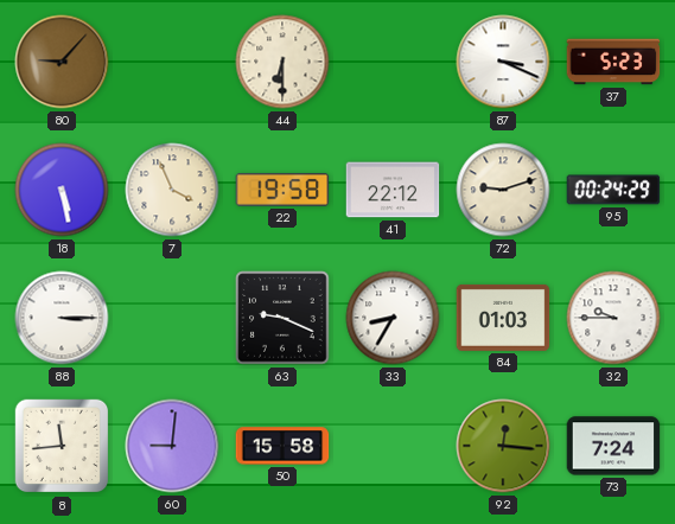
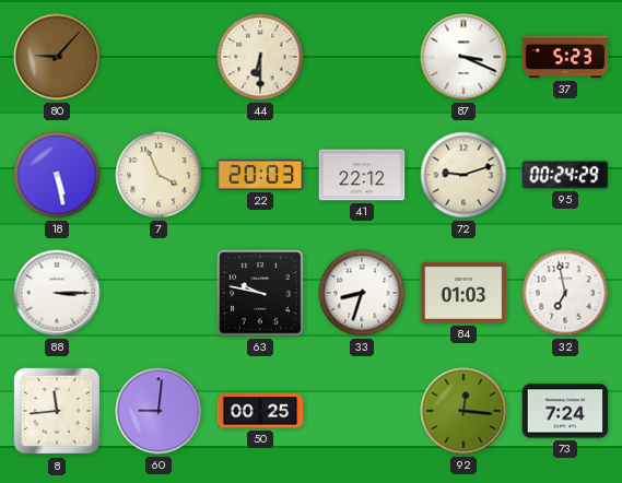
22: 19:58 -> 20:03
63: 9:19 -> 9:47
33: 8:35 -> 8:33
32: 9:45 -> 6:58
50: 15:58 -> 00:25
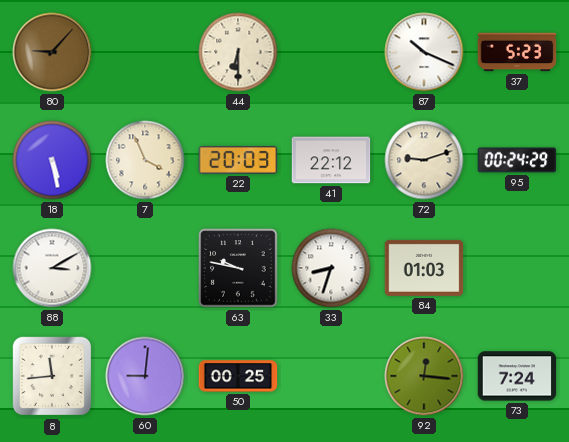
87: 3:19 -> 10:19
88: 3:15 -> 3:10
32: 6:58 -> none
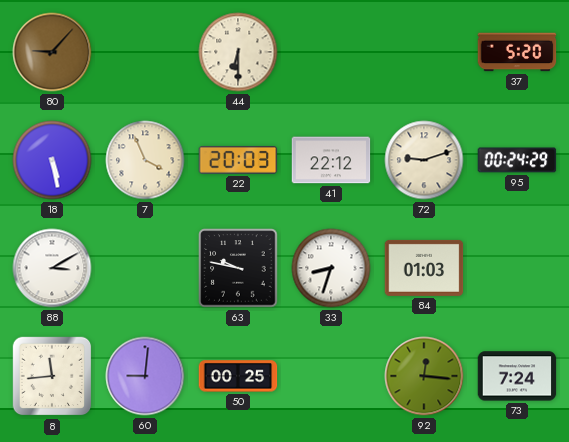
87: 10:19 -> none
37: 5:23 -> 5:20
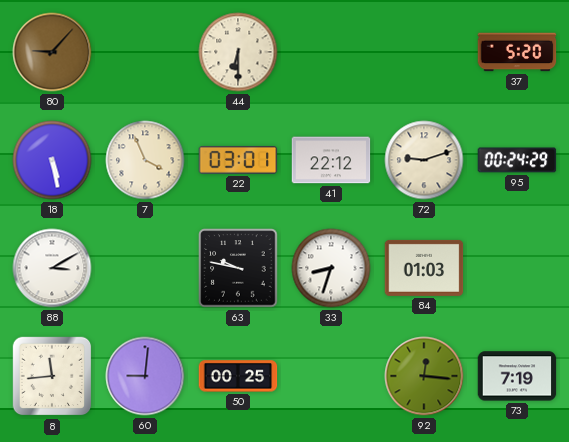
22: 20:03 -> 03:01
73: 7:24 -> 7:19
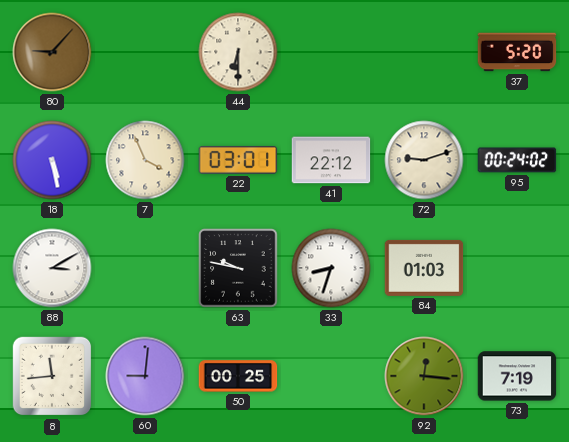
95: 00:24:29 -> 00:24:02
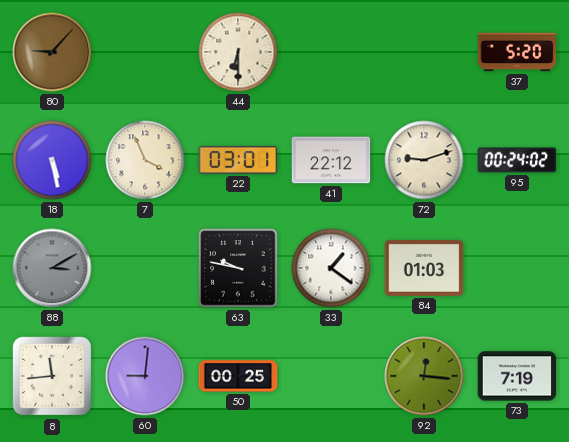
88 dial: white -> grey
33: 8:33 -> 1:21
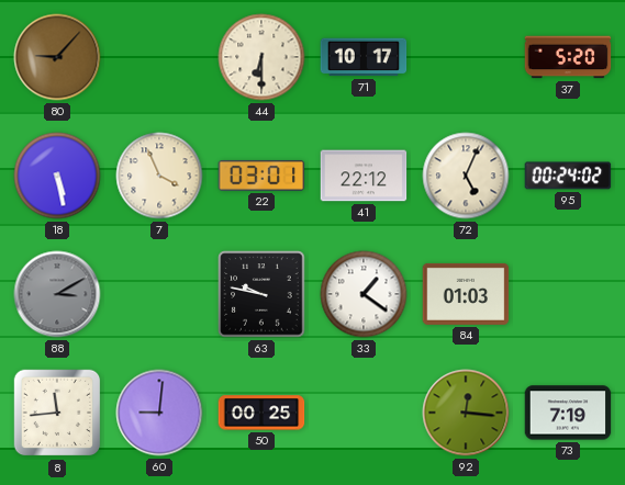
71: none -> 10:17
72: 9:12 -> 5:04
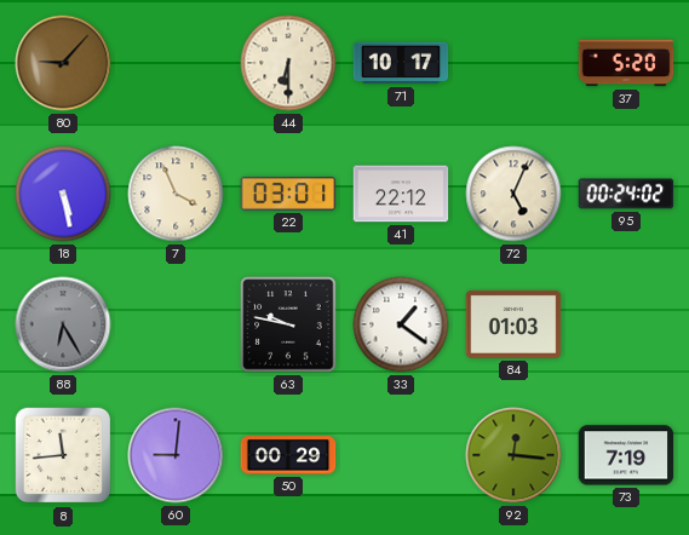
88: 3:10 -> 6:25
50: 00:25 -> 00:29
